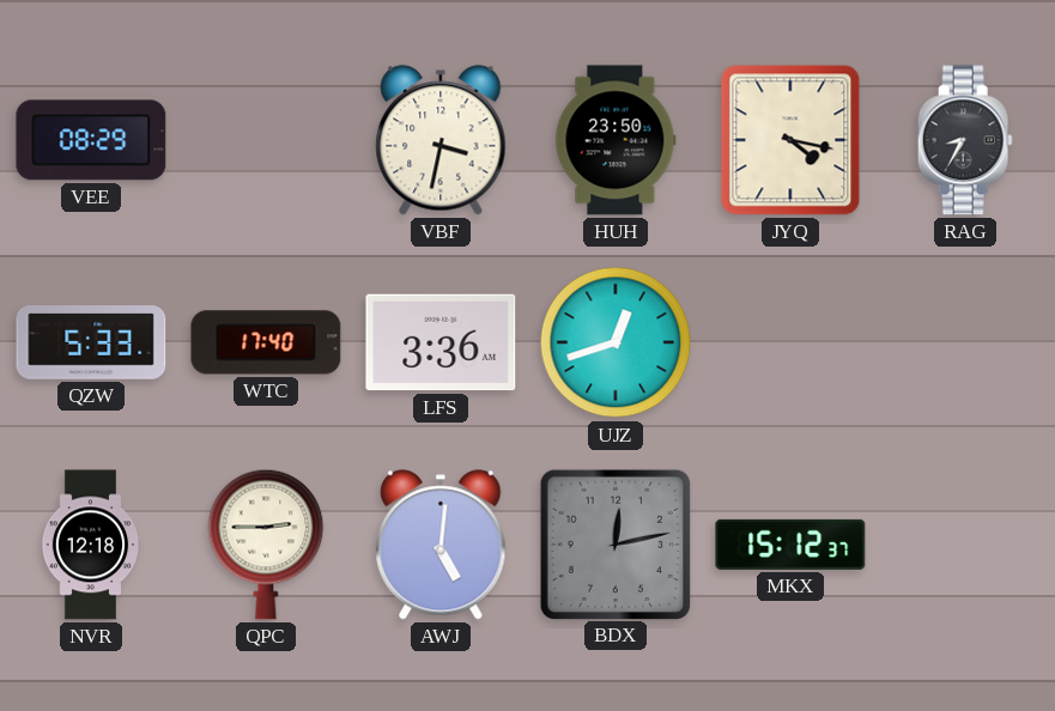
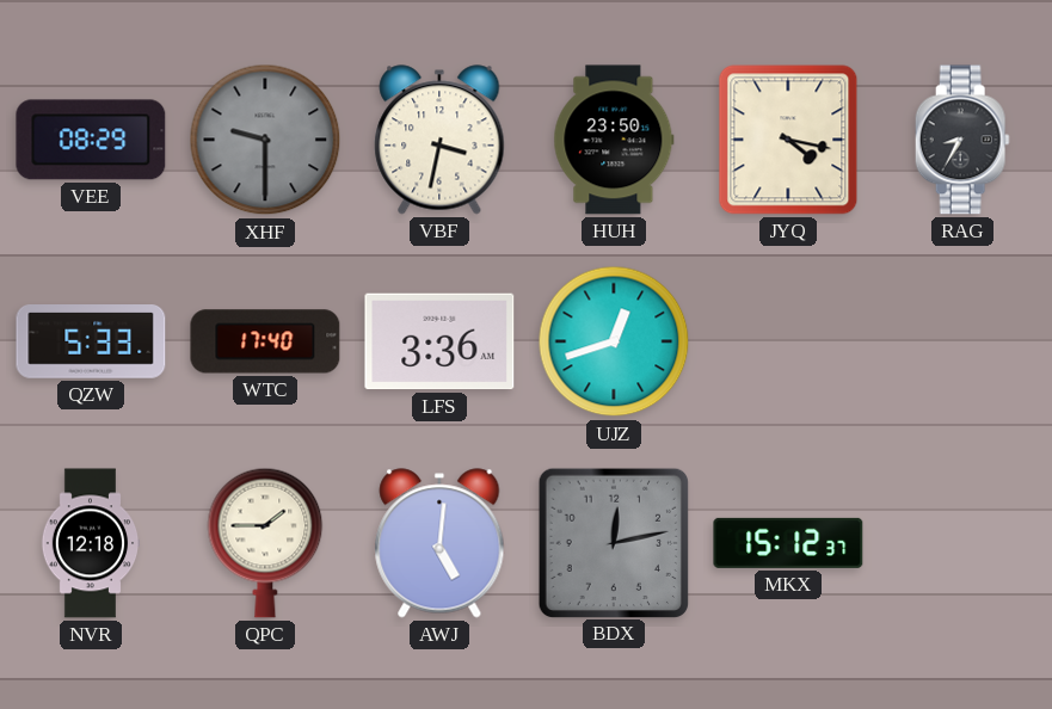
XHF: none -> 9:30
QPC: 2:45 -> 1:45
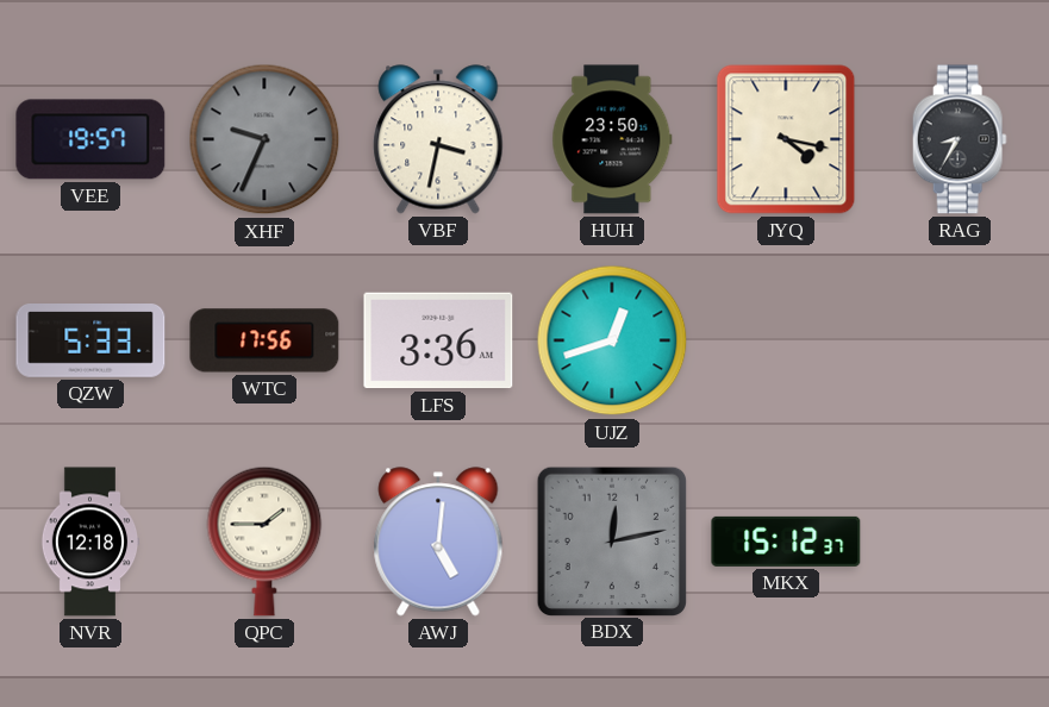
VEE: 08:29 -> 19:57
XHF: 9:30 -> 9:34
WTC: 17:40 -> 17:56
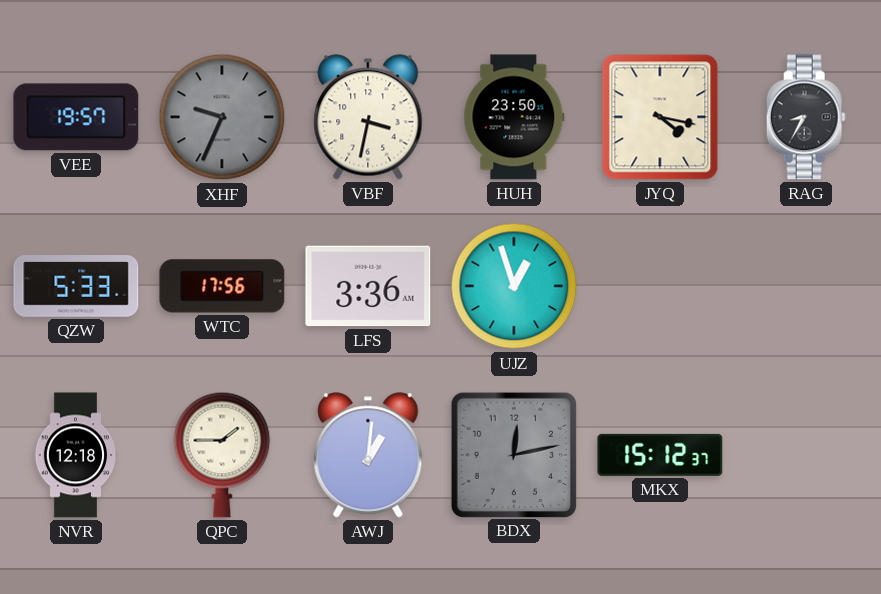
UJZ: 12:42 -> 12:57
AWJ: 5:01 -> 1:01
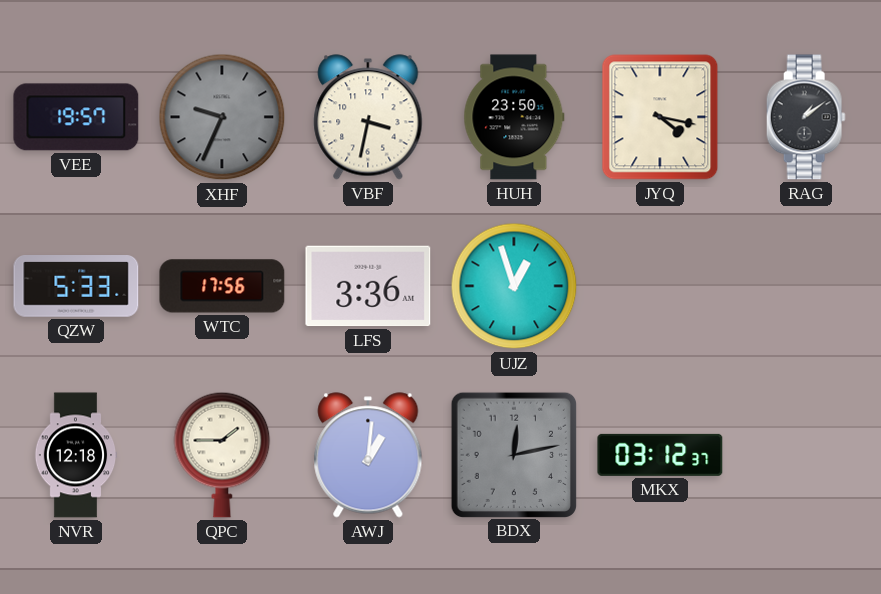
RAG: 8:35 -> 1:09
MKX: 15:12 -> 03:12
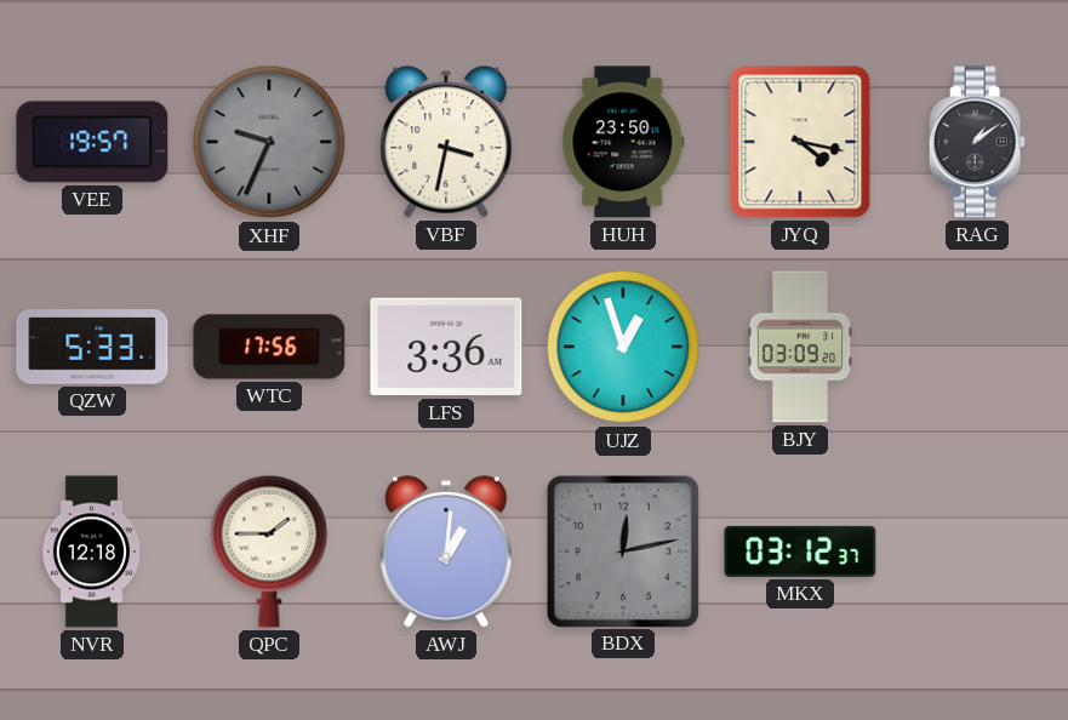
BJY: none -> 03:09
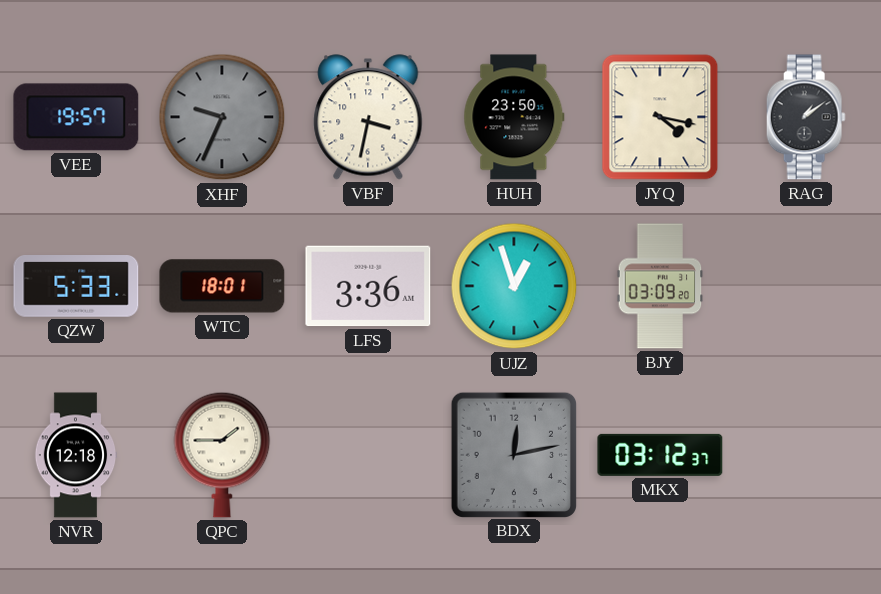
WTC: 17:56 -> 18:01
AWJ: 1:01 -> none
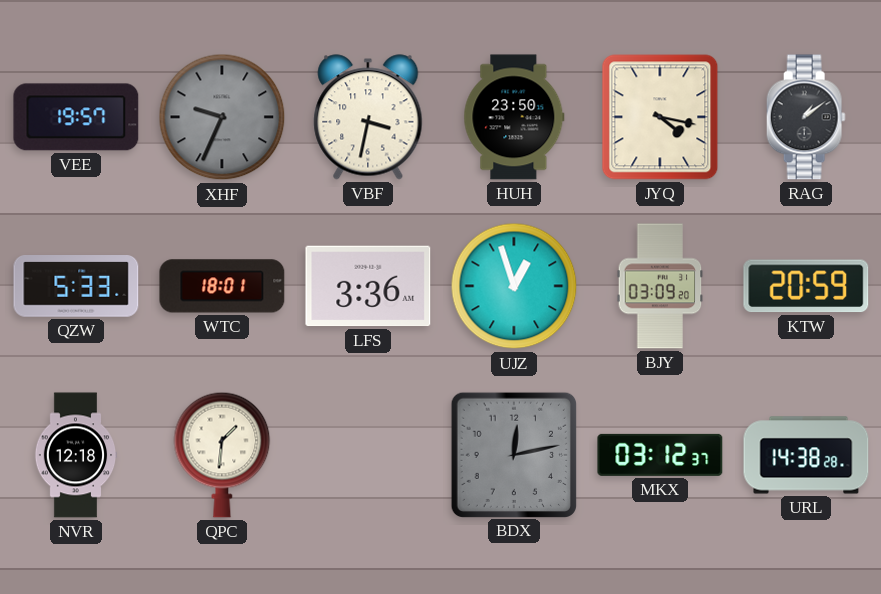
KTW: none -> 20:59
QPC: 1:45 -> 1:31
URL: none -> 14:38
